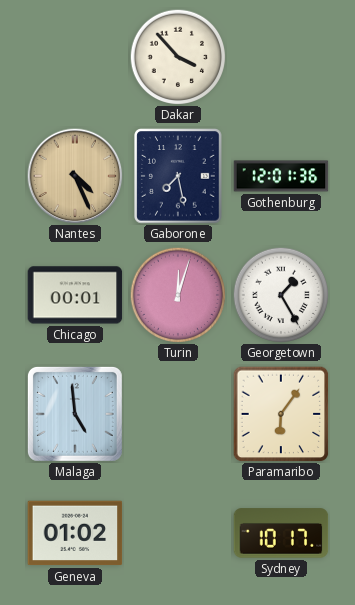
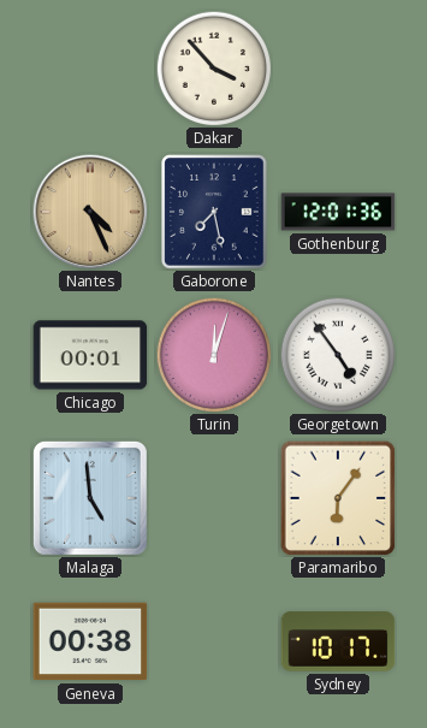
Georgetown: 1:25 -> 4:54
Geneva: 01:02 -> 00:38
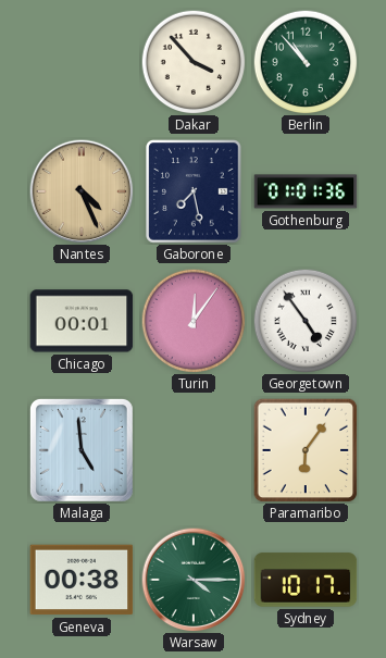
Berlin: none -> 10:53
Gothenburg: 12:01 -> 01:01
Turin: 12:03 -> 12:06
Warsaw: none -> 4:15
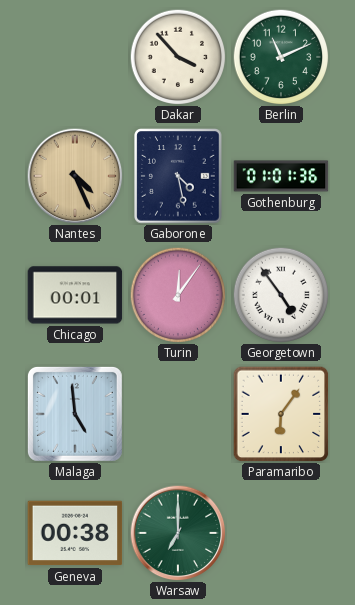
Berlin: 10:53 -> 11:11
Gaborone: 7:28 -> 4:28
Warsaw: 4:15 -> 7:00
Sydney: 10:17 -> none
